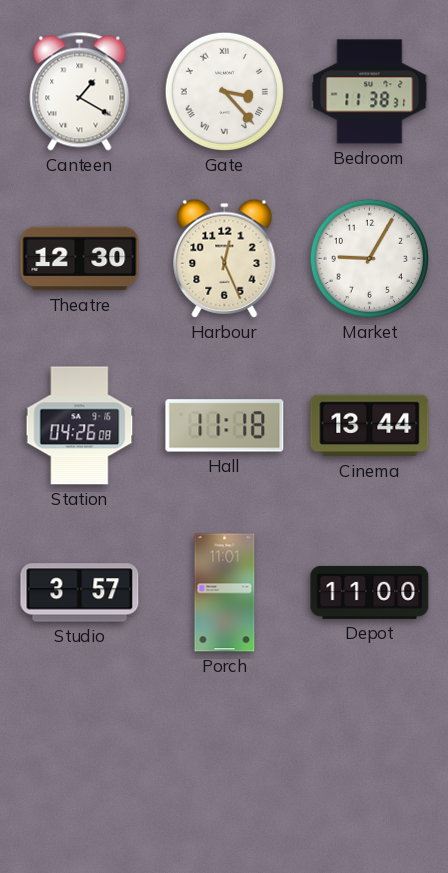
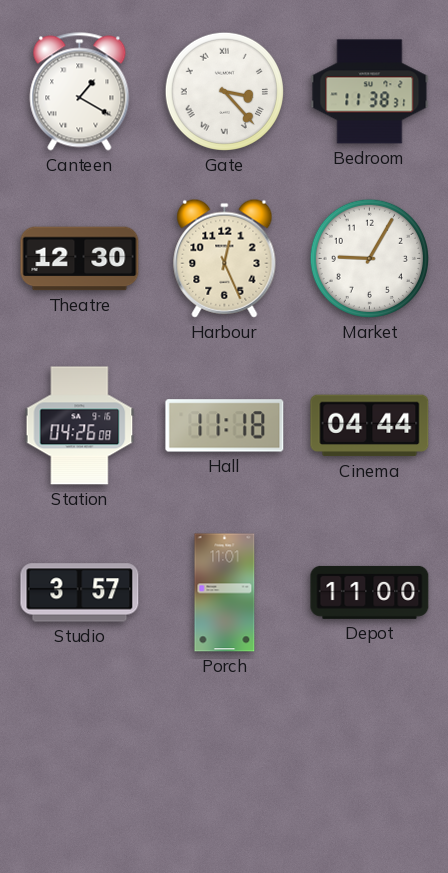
Cinema: 13:44 -> 04:44
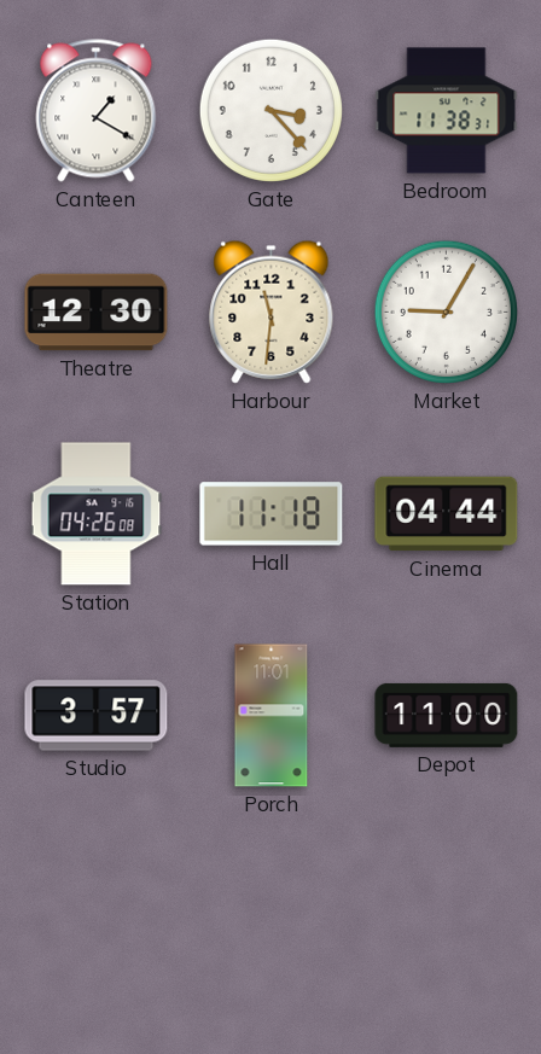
Gate numerals: Roman -> Arabic
Harbour: 12:26 -> 11:31
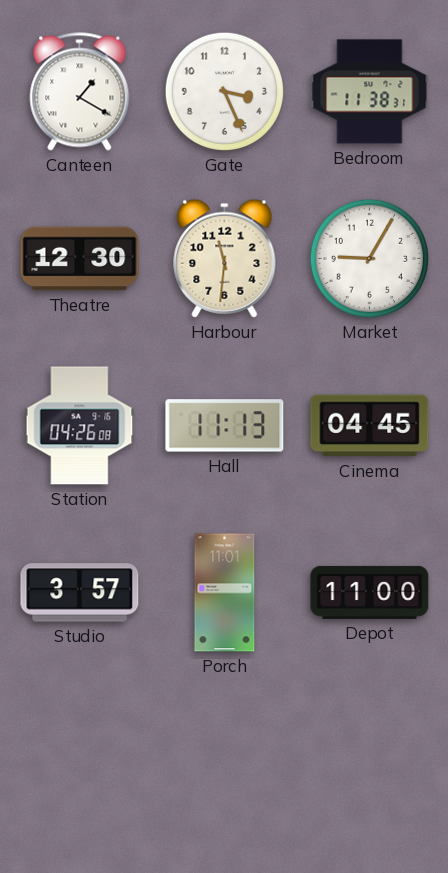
Gate: 3:23 -> 3:26
Hall: 11:18 -> 11:13
Cinema: 04:44 -> 04:45
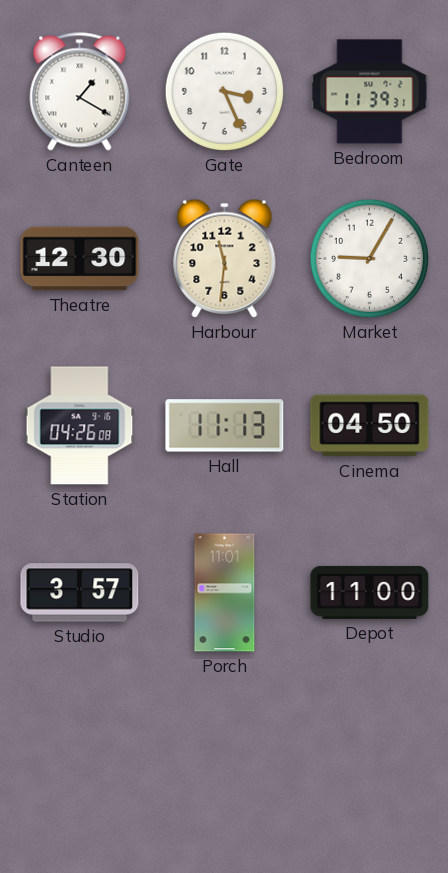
Bedroom: 11:38 -> 11:39
Cinema: 04:45 -> 04:50
